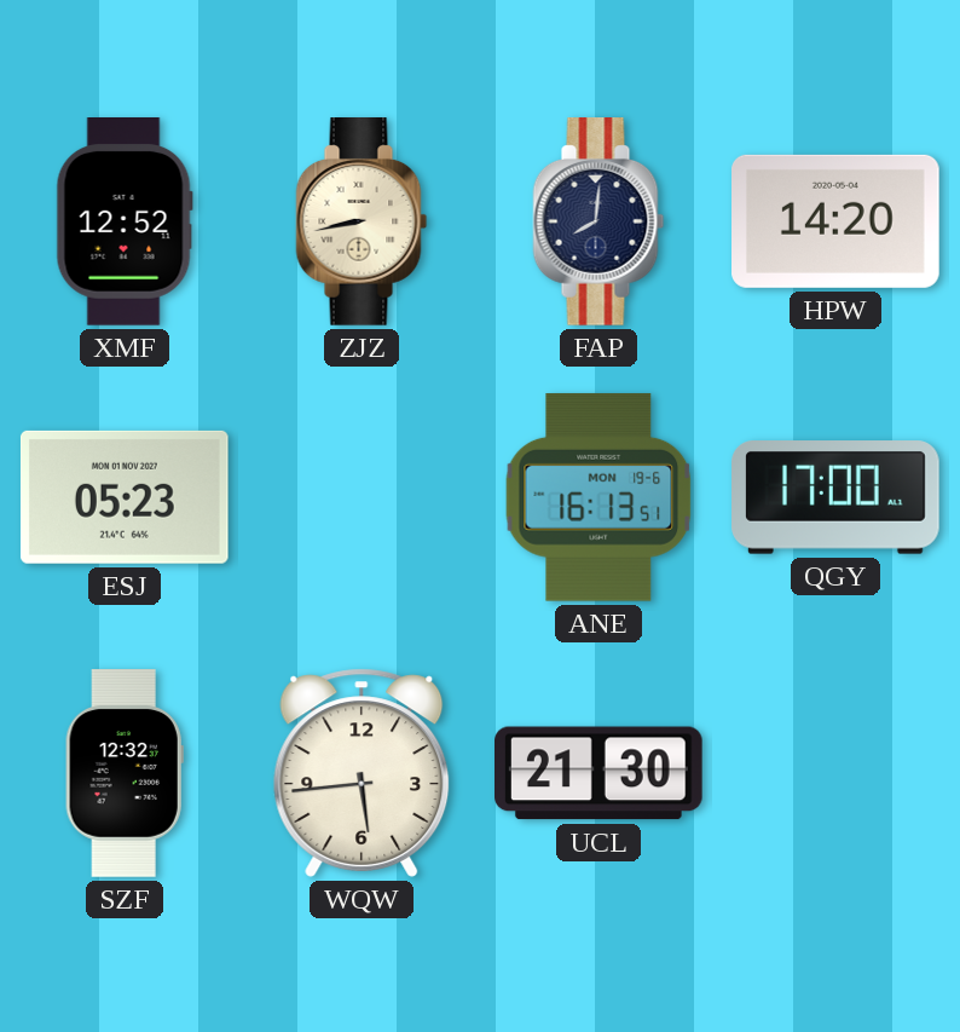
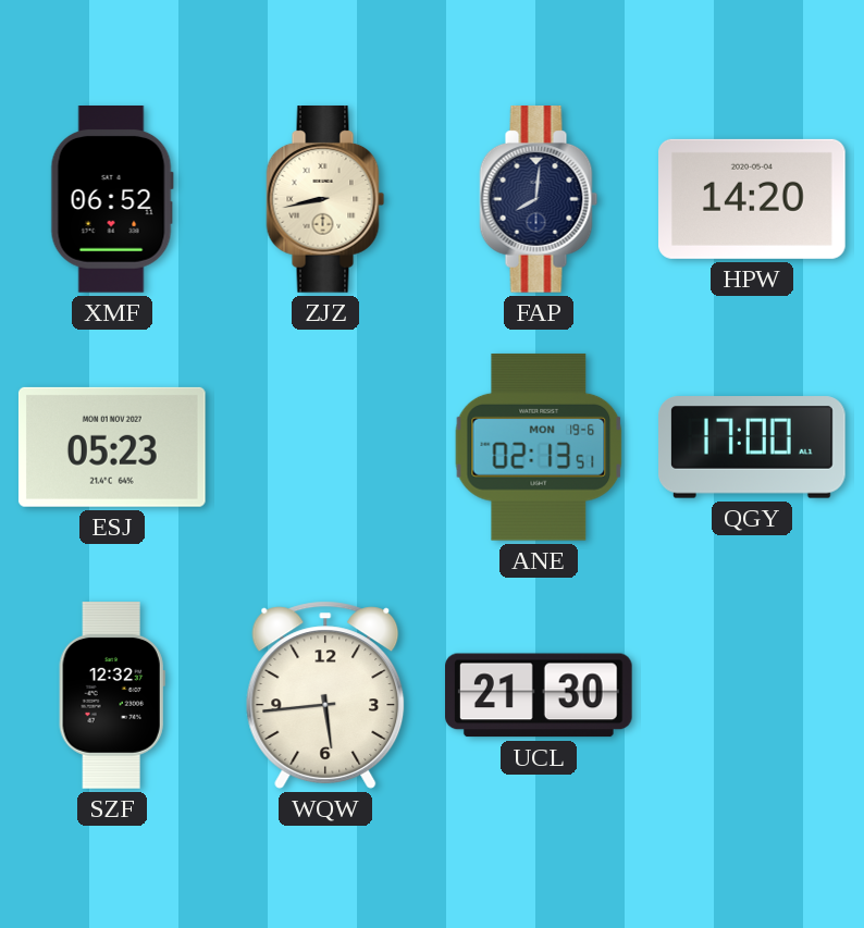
XMF: 12:52 -> 06:52
ANE: 16:13 -> 02:13
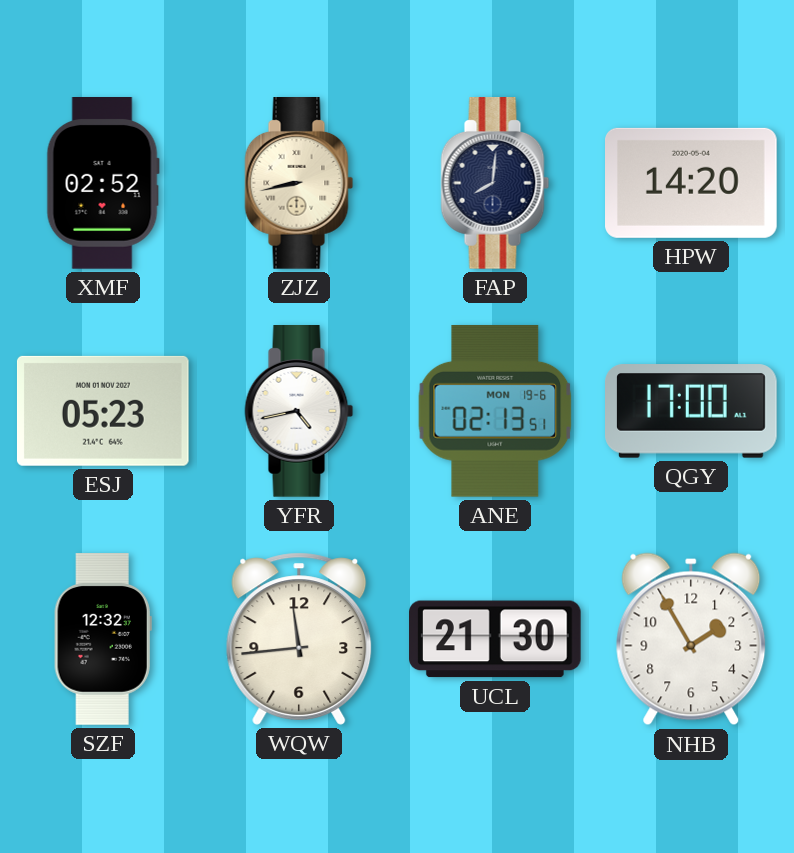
XMF: 06:52 -> 02:52
YFR: none -> 4:43
WQW: 5:44 -> 11:44
NHB: none -> 1:55
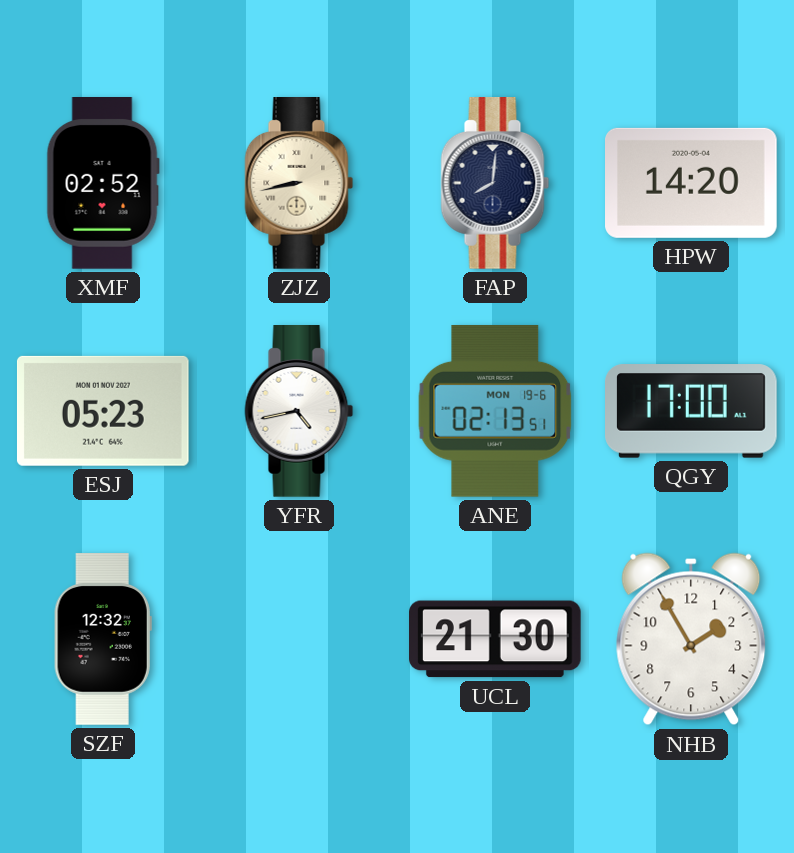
WQW: 11:44 -> none
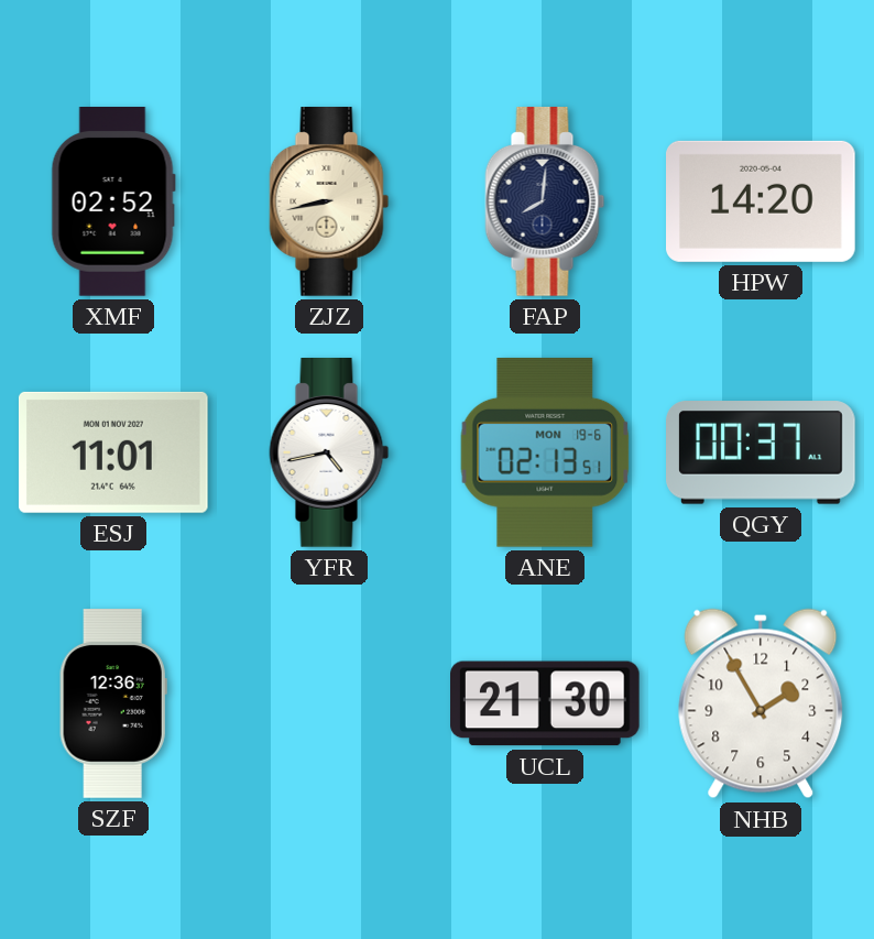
ESJ: 05:23 -> 11:01
QGY: 17:00 -> 00:37
SZF: 12:32 -> 12:36
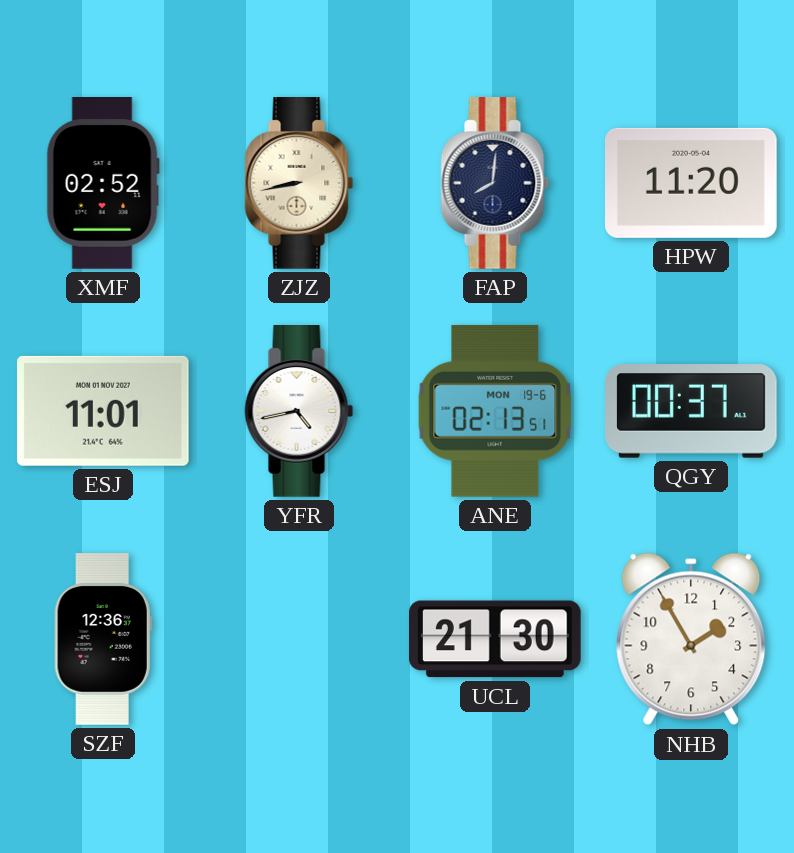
HPW: 14:20 -> 11:20
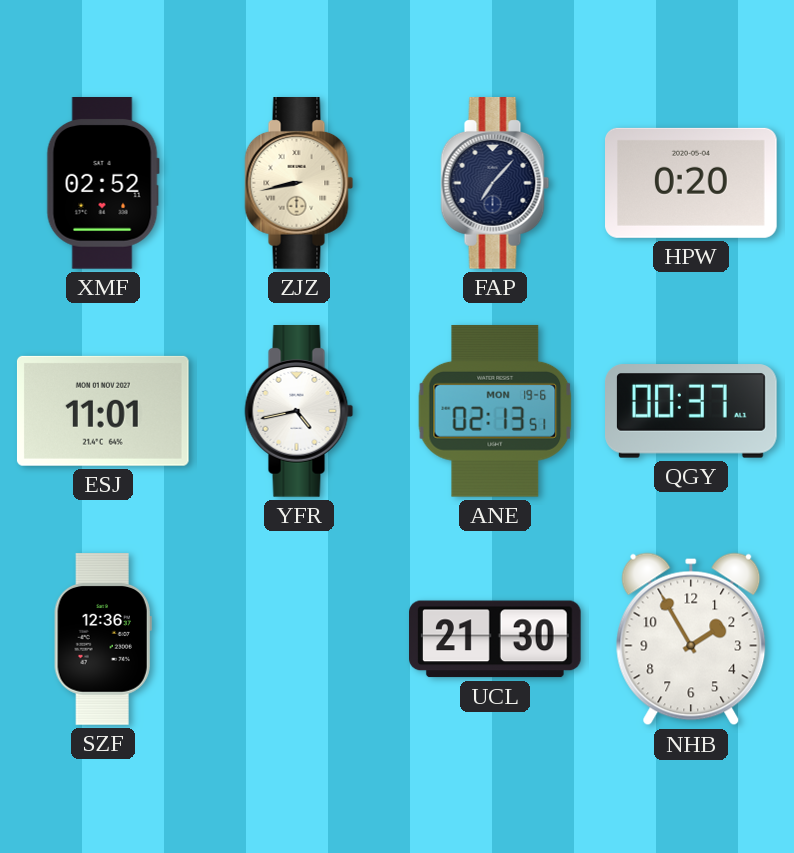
FAP: 8:01 -> 7:07
HPW: 11:20 -> 0:20
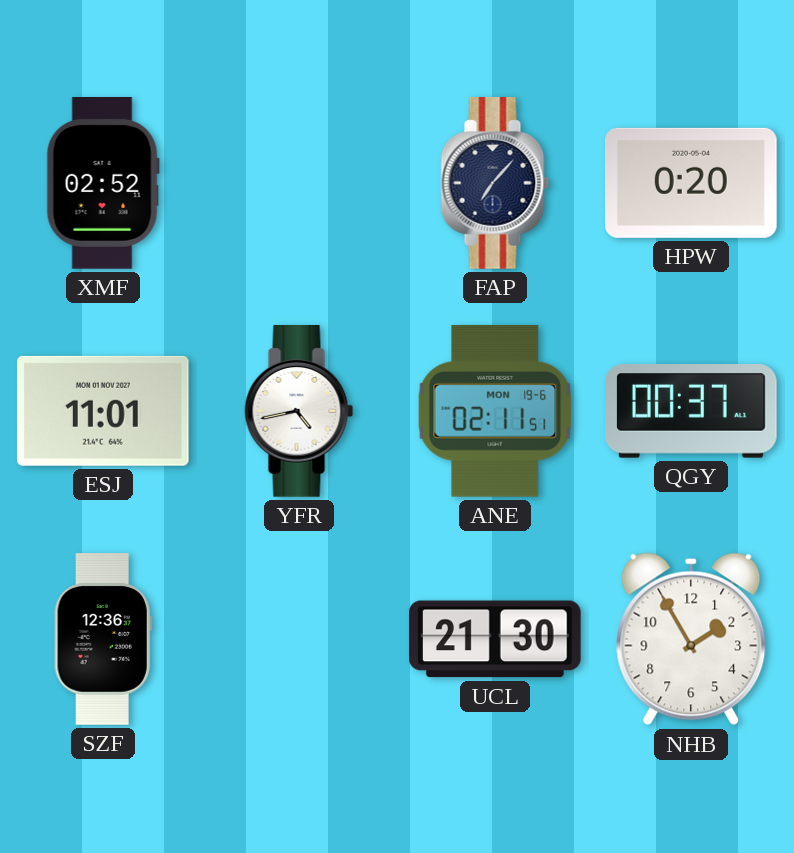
ZJZ: 8:43 -> none
ANE: 02:13 -> 02:11
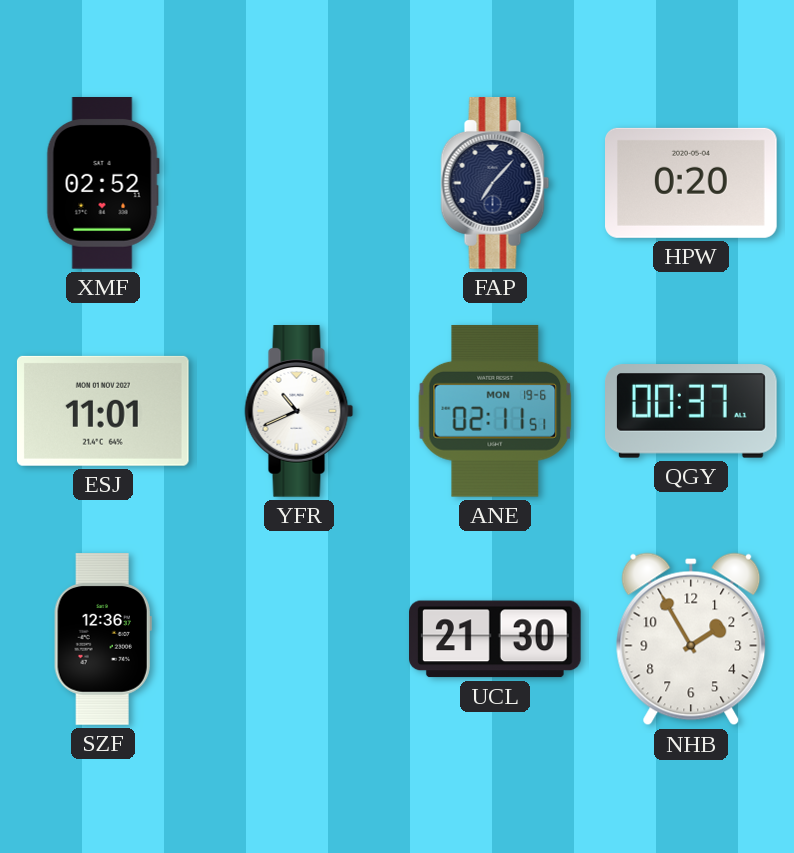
YFR: 4:43 -> 10:41
